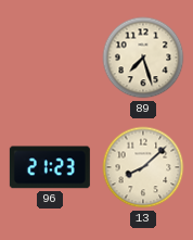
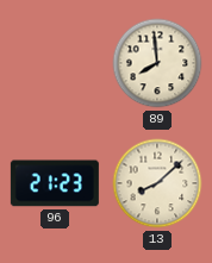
89: 7:27 -> 7:59
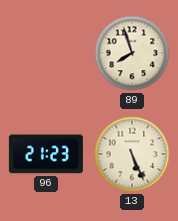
89: 7:59 -> 7:57
13: 8:08 -> 5:26
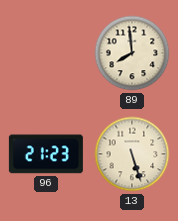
89: 7:57 -> 7:59
13: 5:26 -> 5:27
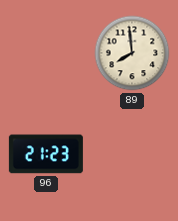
13: 5:27 -> none
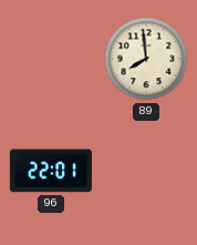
96: 21:23 -> 22:01
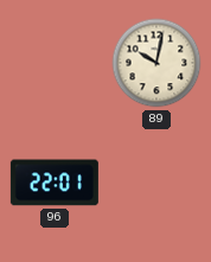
89: 7:59 -> 10:02
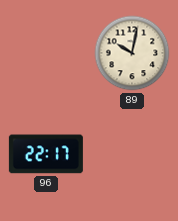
96: 22:01 -> 22:17
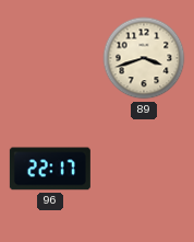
89: 10:02 -> 3:42
